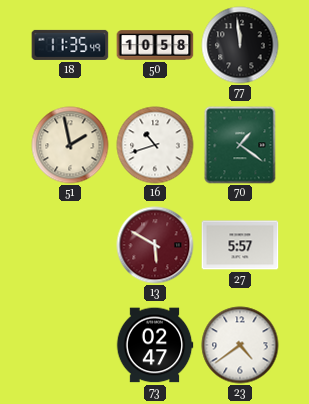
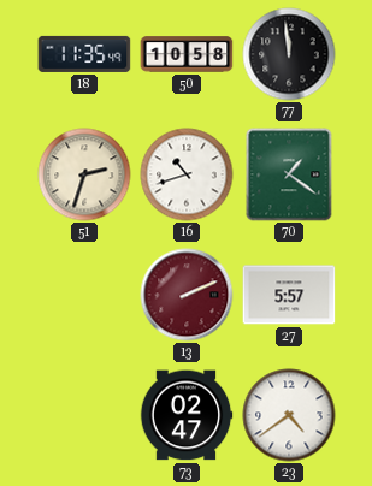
51: 1:58 -> 2:33
13: 5:50 -> 2:11
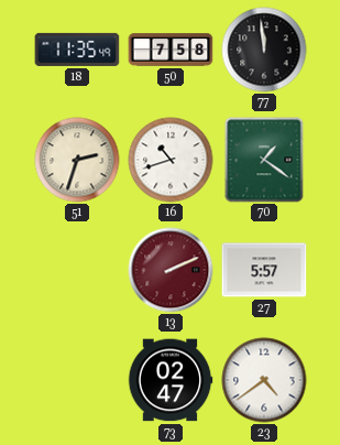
50: 10:58 -> 7:58
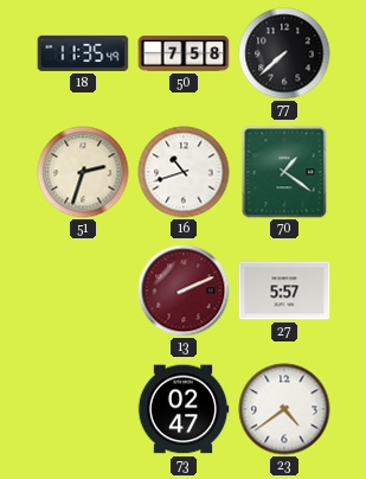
77: 11:59 -> 7:38
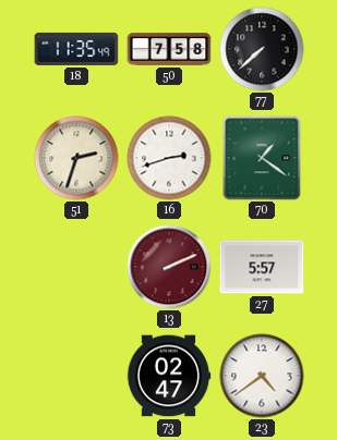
16: 10:42 -> 2:42
